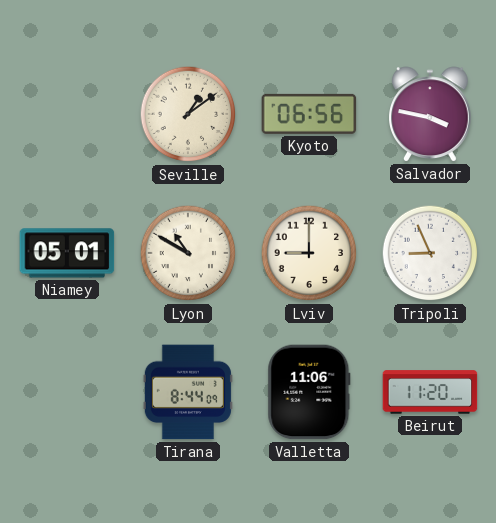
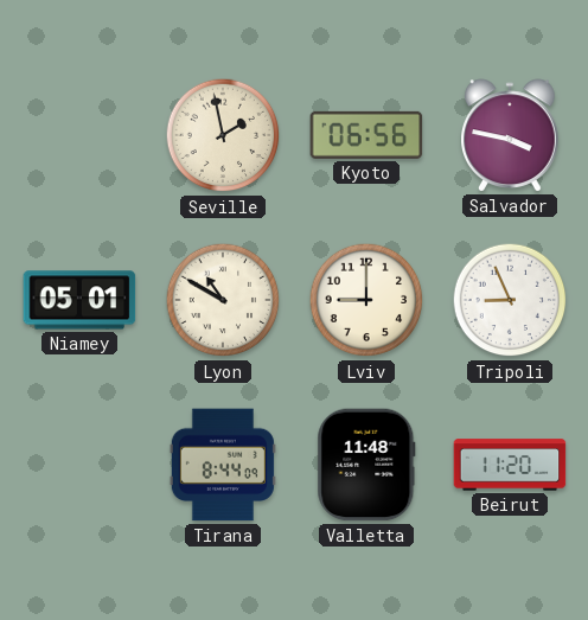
Seville: 1:09 -> 1:58
Valletta: 11:06 -> 11:48
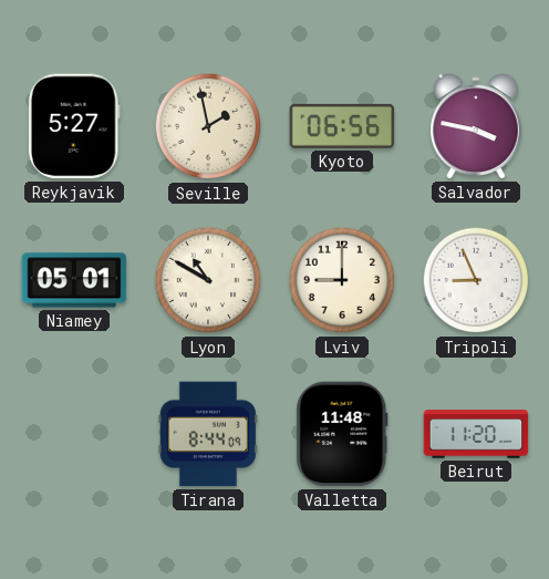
Reykjavik: none -> 5:27
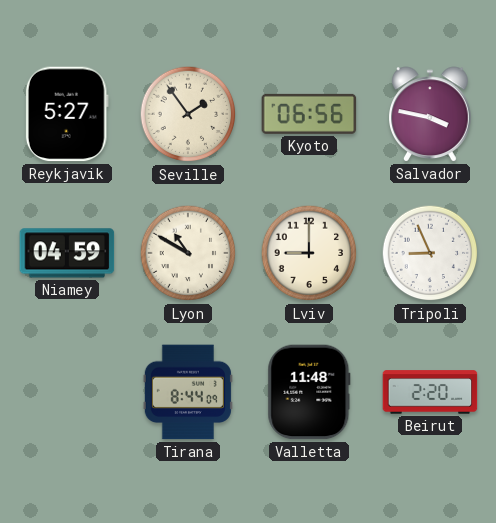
Seville: 1:58 -> 1:54
Niamey: 05:01 -> 04:59
Beirut: 11:20 -> 2:20
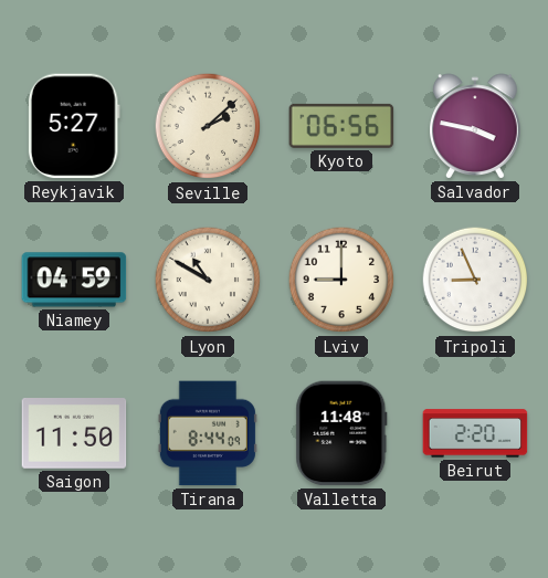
Seville: 1:54 -> 2:08
Saigon: none -> 11:50
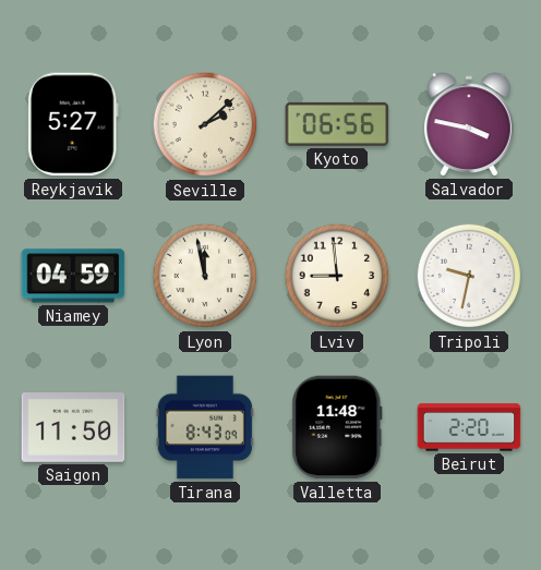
Lyon: 10:50 -> 11:58
Lviv: 9:00 -> 8:59
Tripoli: 8:56 -> 9:32
Tirana: 8:44 -> 8:43
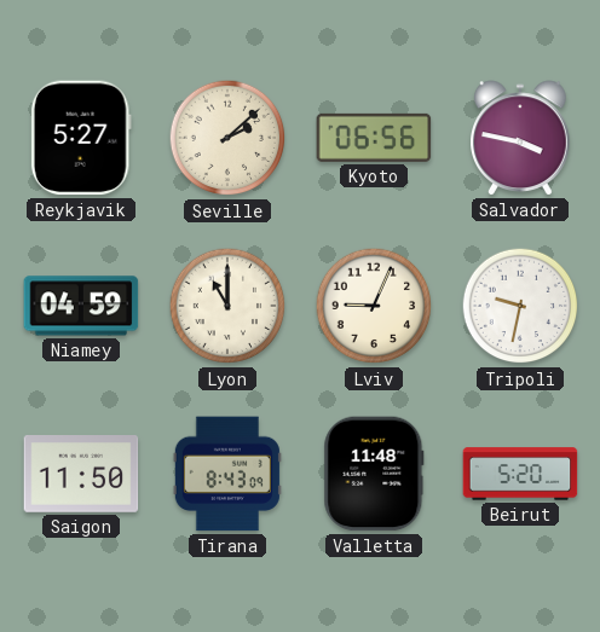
Lyon: 11:58 -> 11:00
Lviv: 8:59 -> 9:04
Beirut: 2:20 -> 5:20
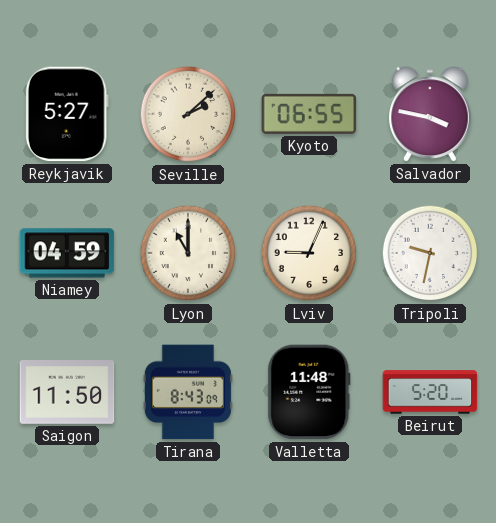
Kyoto: 06:56 -> 06:55
